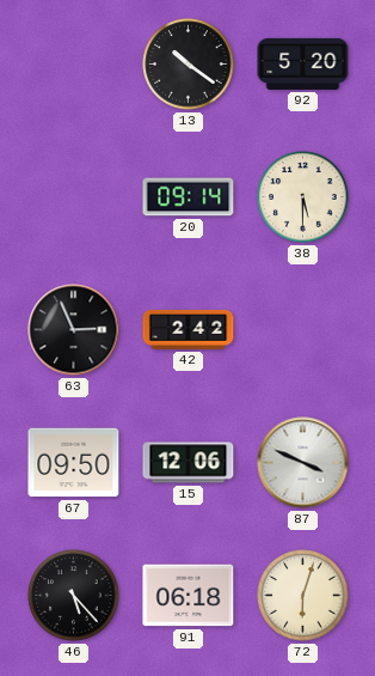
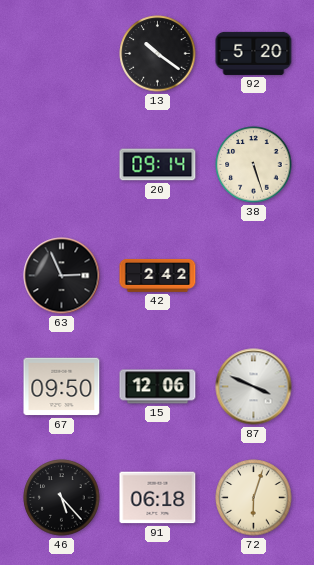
38: 5:30 -> 5:27
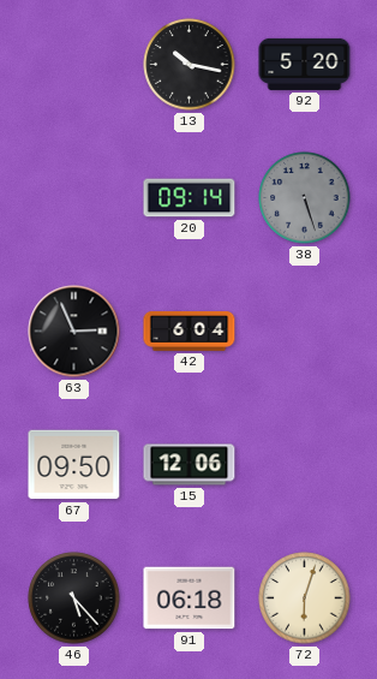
13: 10:21 -> 10:17
38 dial: cream -> grey
42: 2:42 -> 6:04
87: 3:49 -> none
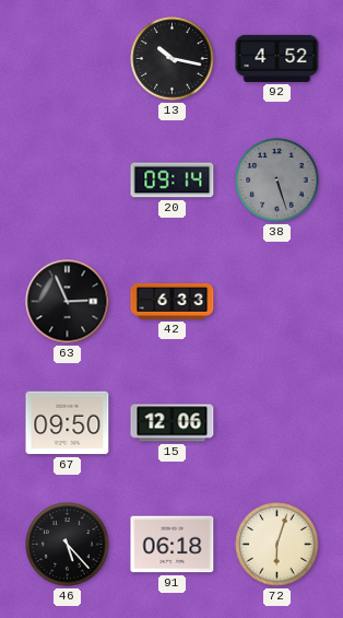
92: 5:20 -> 4:52
42: 6:04 -> 6:33
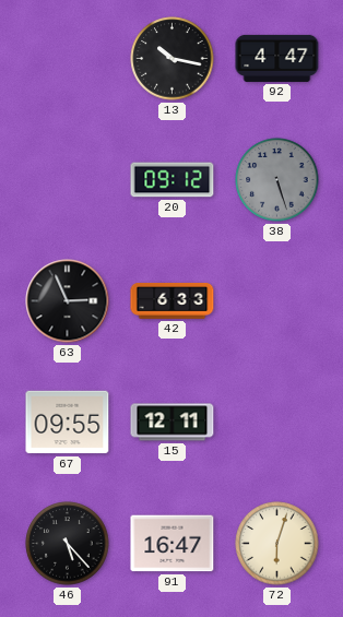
92: 4:52 -> 4:47
20: 09:14 -> 09:12
67: 09:50 -> 09:55
15: 12:06 -> 12:11
91: 06:18 -> 16:47
